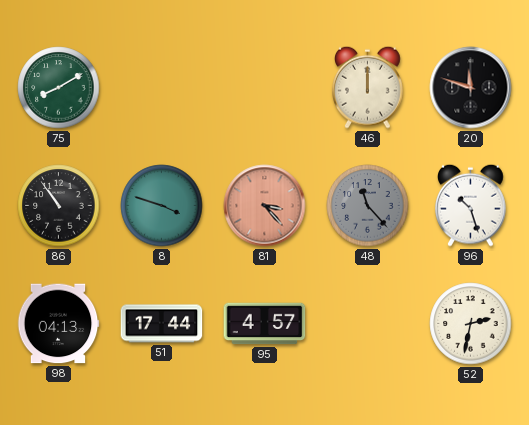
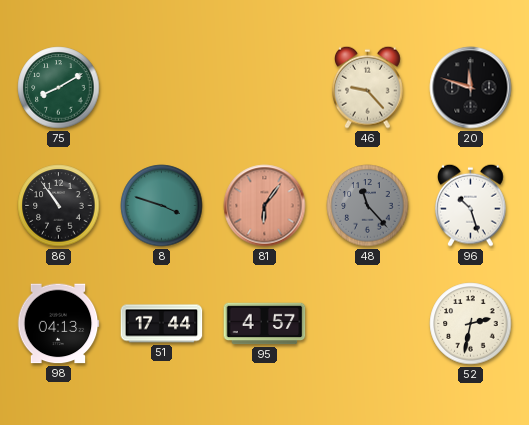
46: 12:00 -> 9:23
81: 3:23 -> 6:06
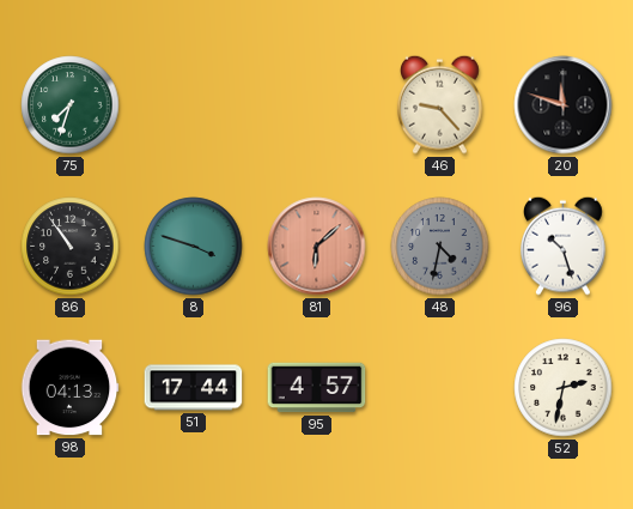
75: 8:10 -> 7:33
81: 6:06 -> 6:08
48: 11:23 -> 4:32
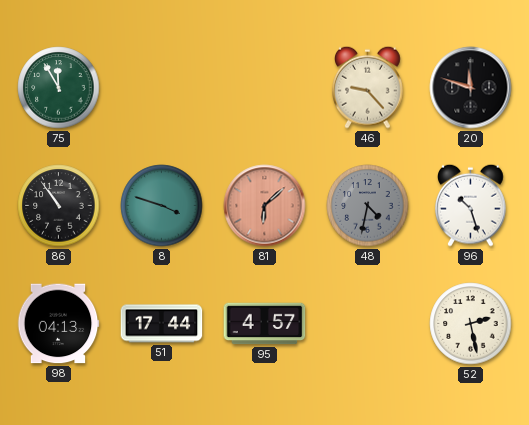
75: 7:33 -> 11:55
52: 2:32 -> 2:28
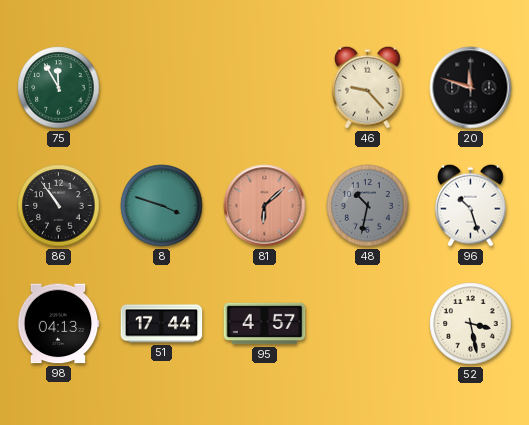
48: 4:32 -> 10:32
52: 2:28 -> 3:28
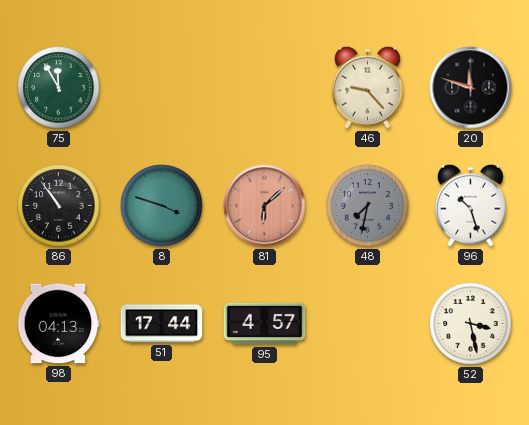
48: 10:32 -> 7:32
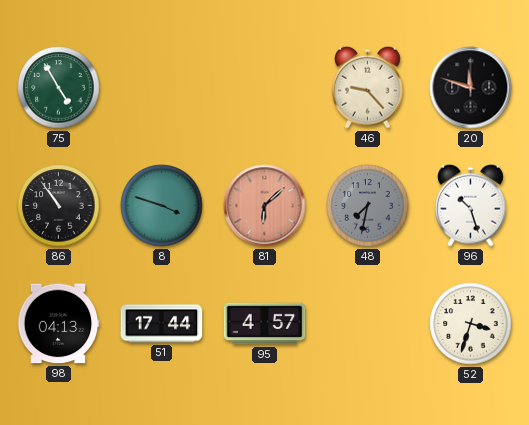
75: 11:55 -> 4:55
52: 3:28 -> 3:33
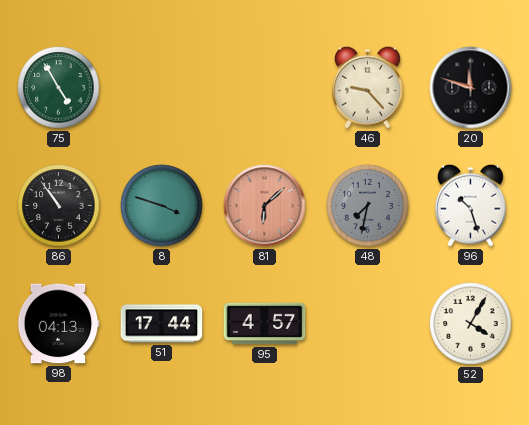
52: 3:33 -> 4:05
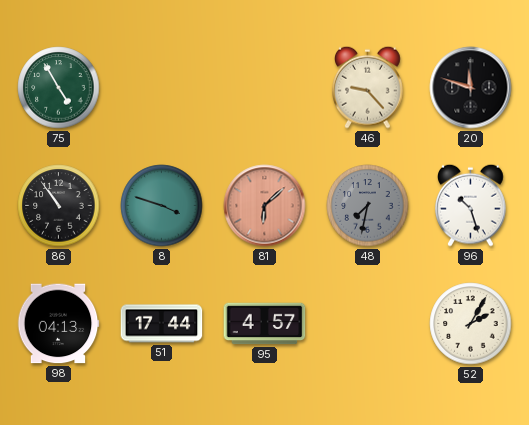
52: 4:05 -> 2:05
